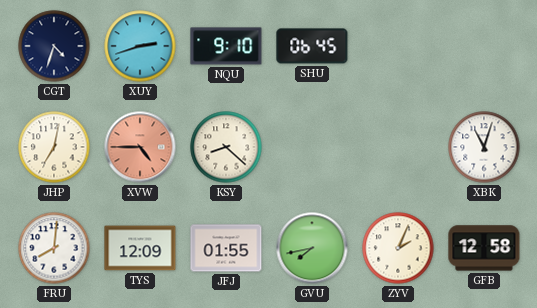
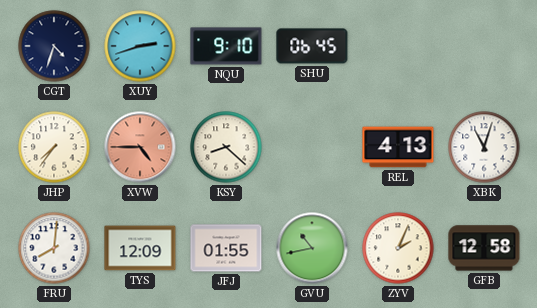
JHP: 7:02 -> 7:36
REL: none -> 4:13
GVU: 7:43 -> 10:43
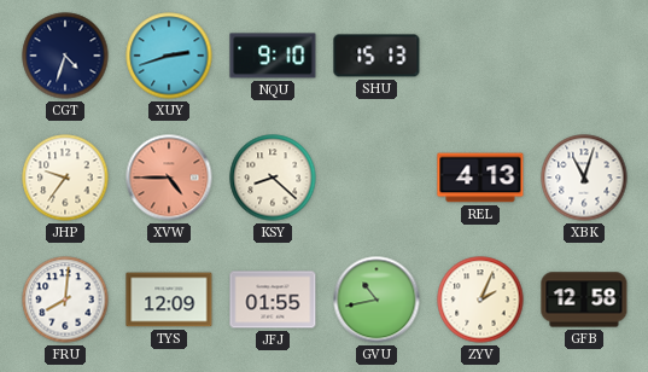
SHU: 06:45 -> 15:13
JHP: 7:36 -> 9:36
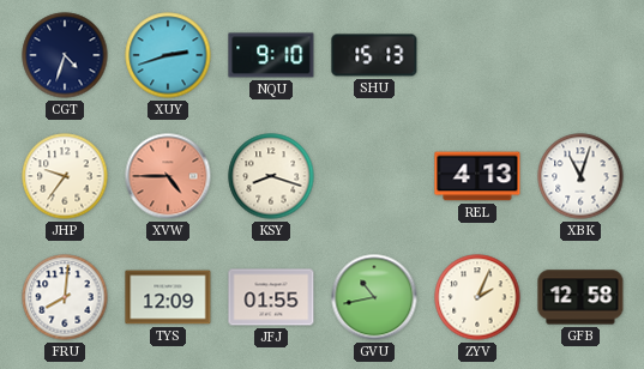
KSY: 8:22 -> 8:18
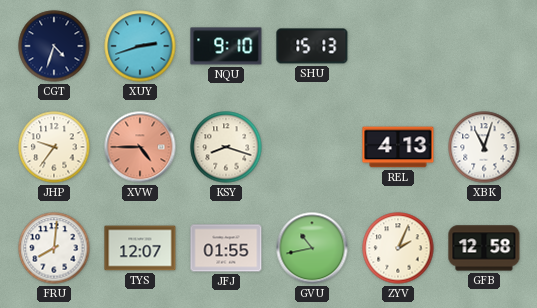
TYS: 12:09 -> 12:07
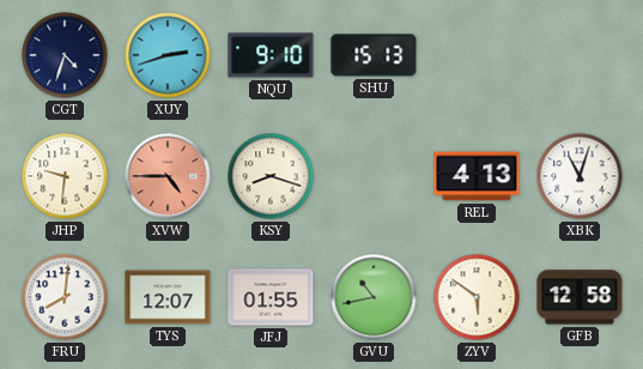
JHP: 9:36 -> 9:31
ZYV: 2:04 -> 5:51
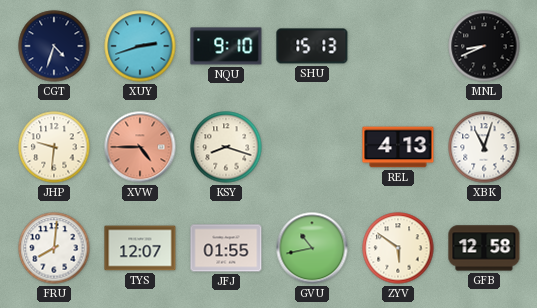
MNL: none -> 8:41
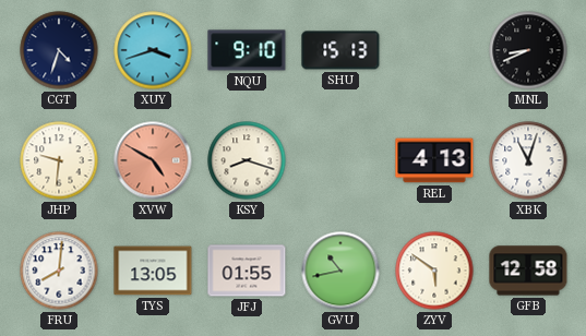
XUY: 2:42 -> 3:42
XVW: 4:45 -> 4:50
TYS: 12:07 -> 13:05
